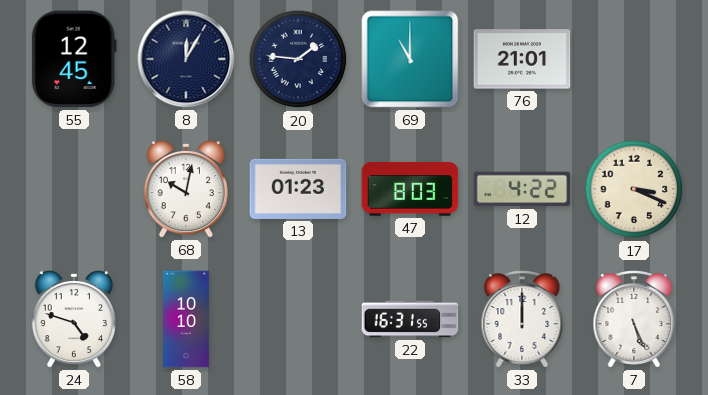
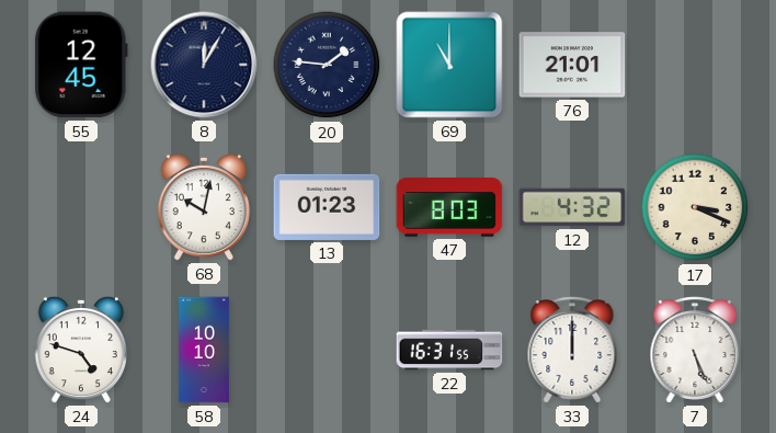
12: 4:22 -> 4:32
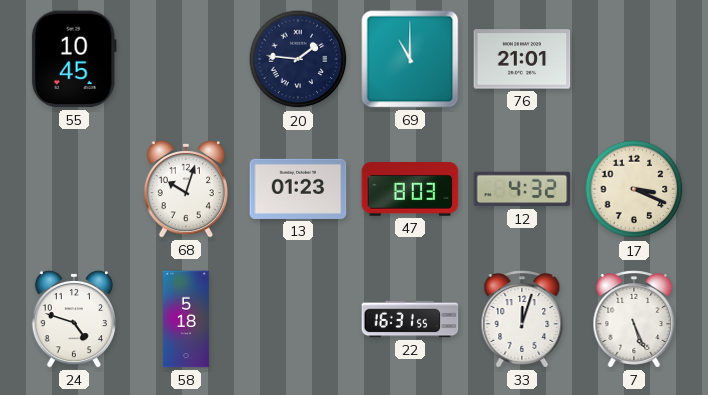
55: 12:45 -> 10:45
8: 12:05 -> none
68: 10:02 -> 10:03
58: 10:10 -> 5:18
33: 12:00 -> 12:03
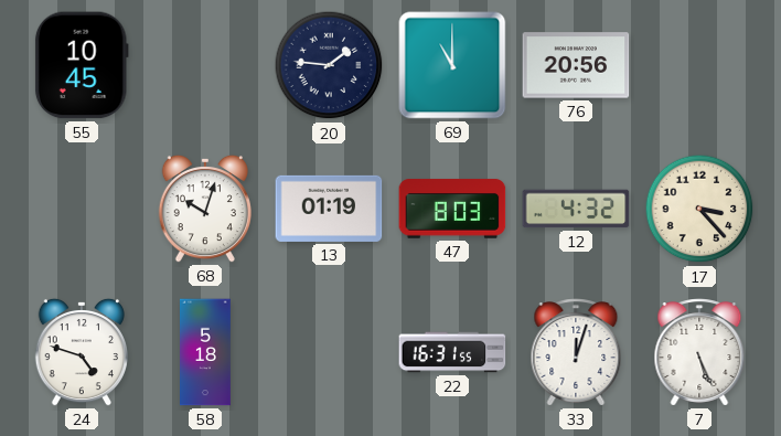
76: 21:01 -> 20:56
13: 01:23 -> 01:19
17: 3:19 -> 3:23
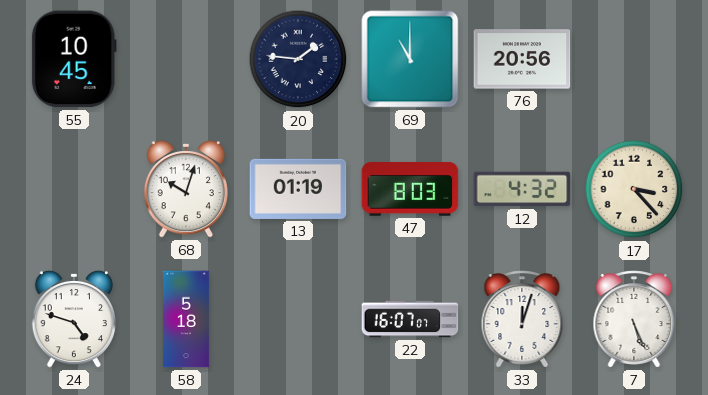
22: 16:31 -> 16:07
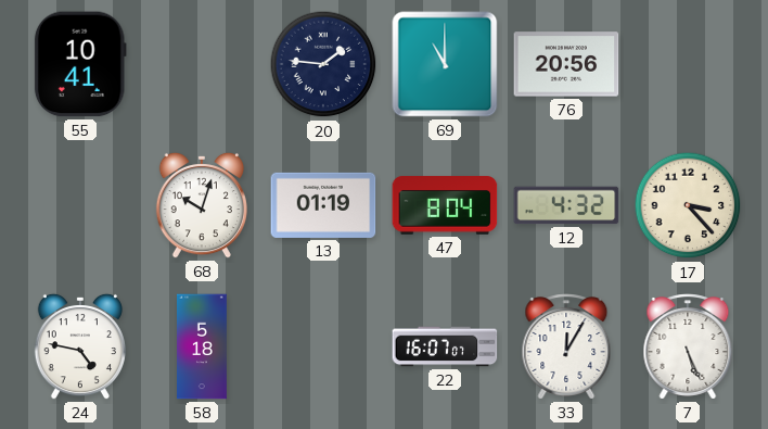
55: 10:45 -> 10:41
47: 8:03 -> 8:04
24: 4:48 -> 4:47
33: 12:03 -> 12:05
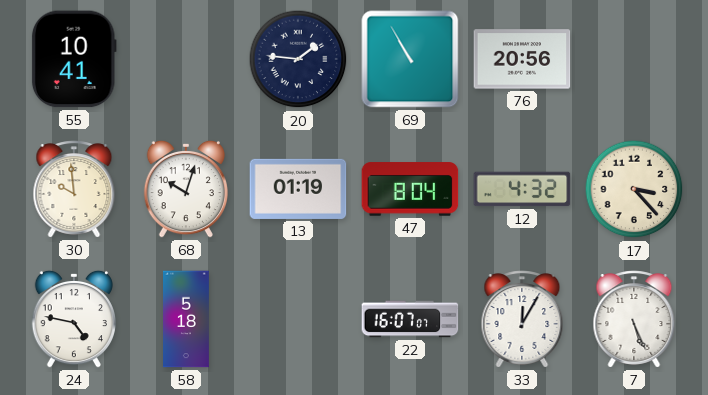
69: 11:00 -> 10:55
30: none -> 9:59
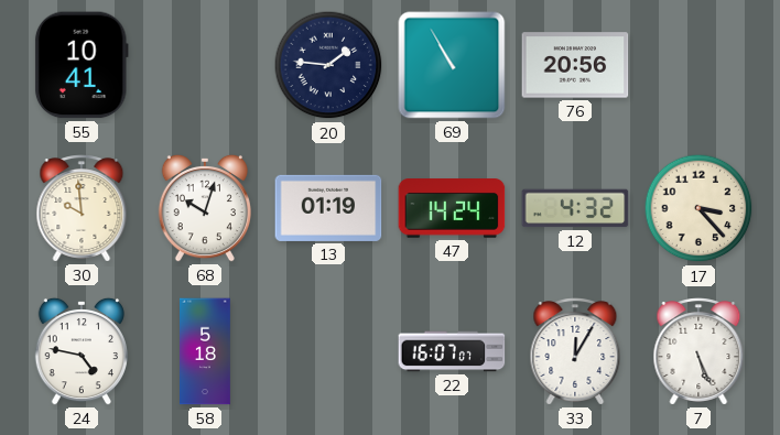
47: 8:04 -> 14:24
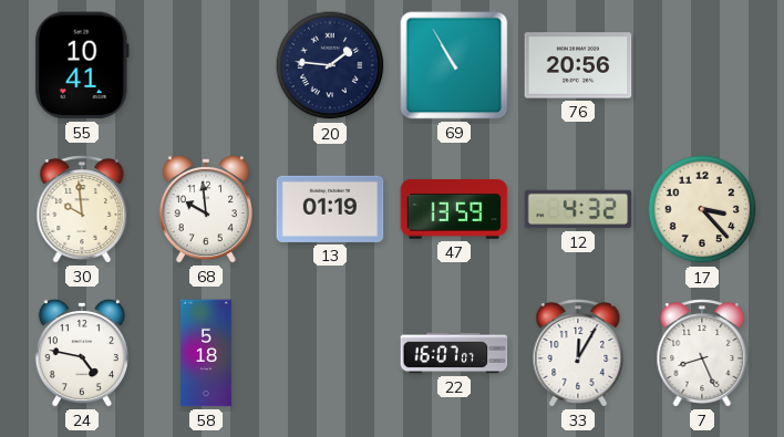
68: 10:03 -> 9:59
47: 14:24 -> 13:59
7: 5:26 -> 8:26
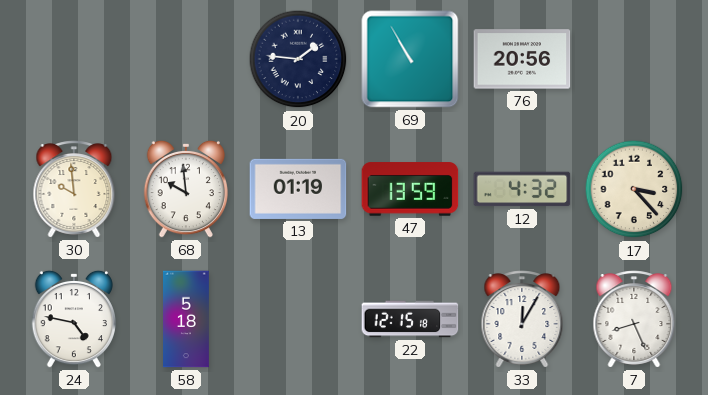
55: 10:41 -> none
22: 16:07 -> 12:15
